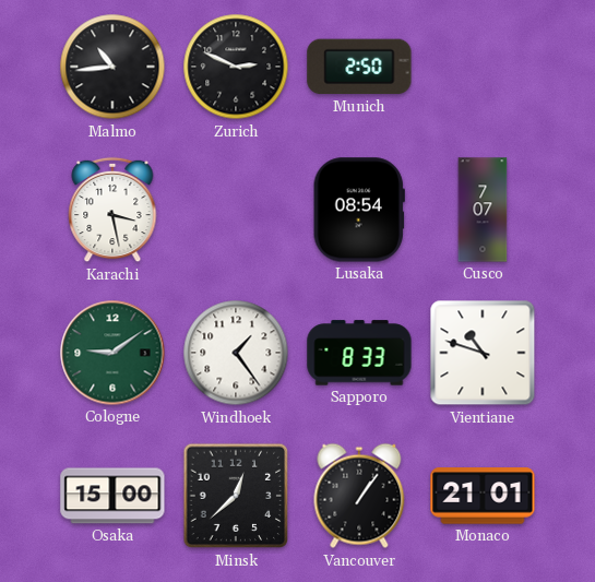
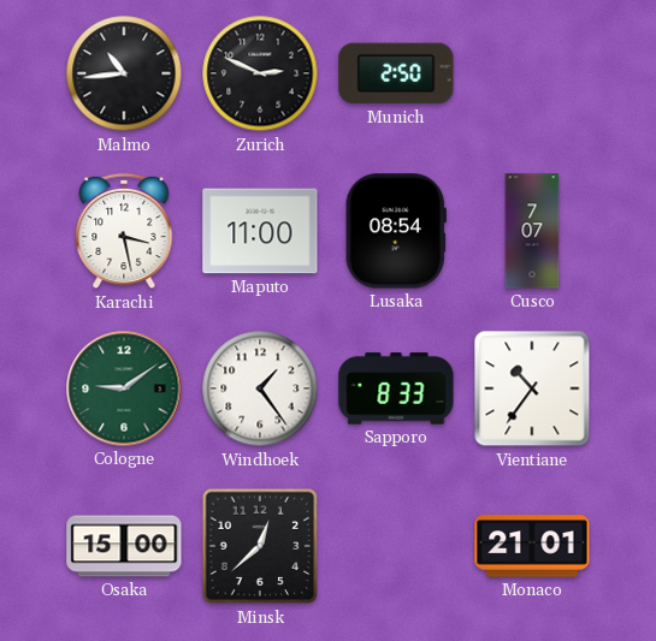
Maputo: none -> 11:00
Vientiane: 10:48 -> 10:36
Vancouver: 1:06 -> none
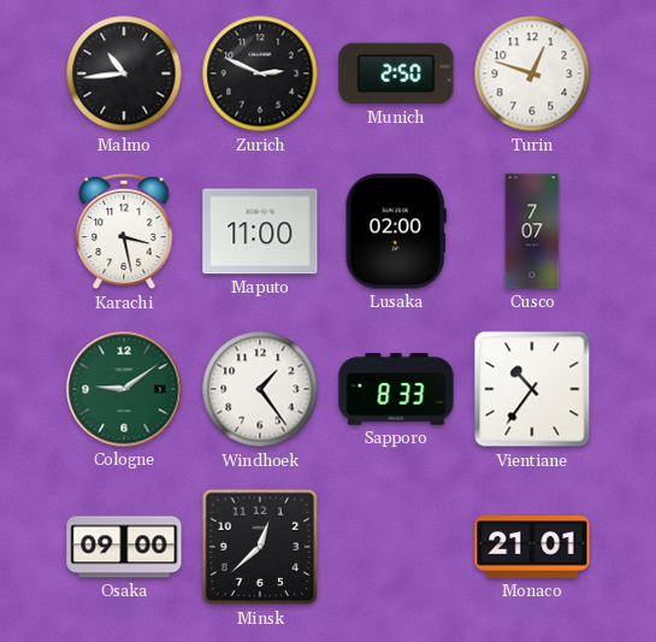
Turin: none -> 12:48
Lusaka: 08:54 -> 02:00
Osaka: 15:00 -> 09:00
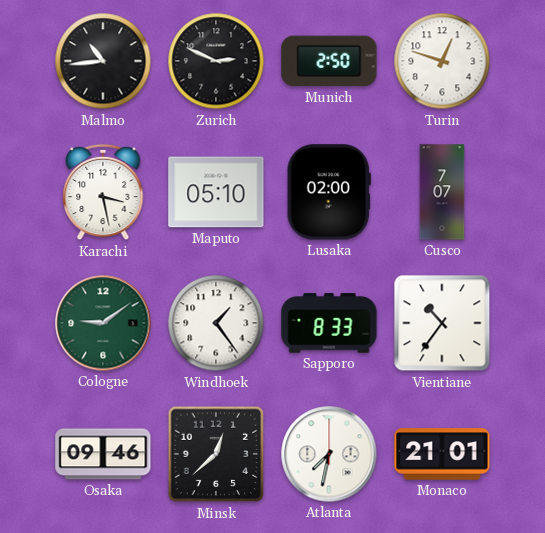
Maputo: 11:00 -> 05:10
Osaka: 09:00 -> 09:46
Atlanta: none -> 7:32
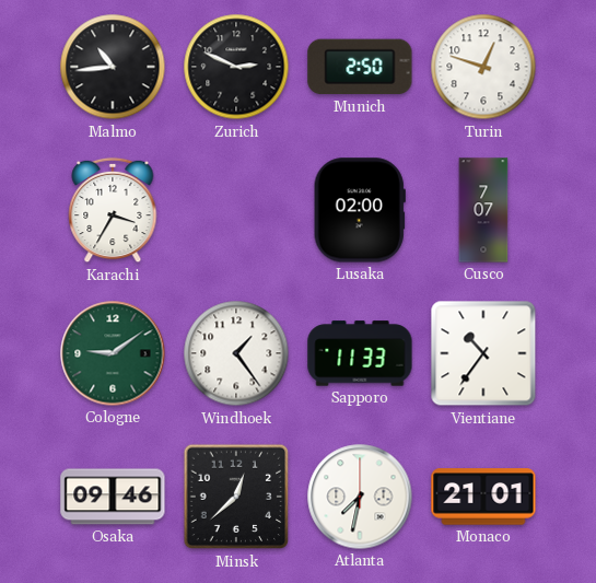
Karachi: 3:28 -> 3:35
Maputo: 05:10 -> none
Sapporo: 8:33 -> 11:33
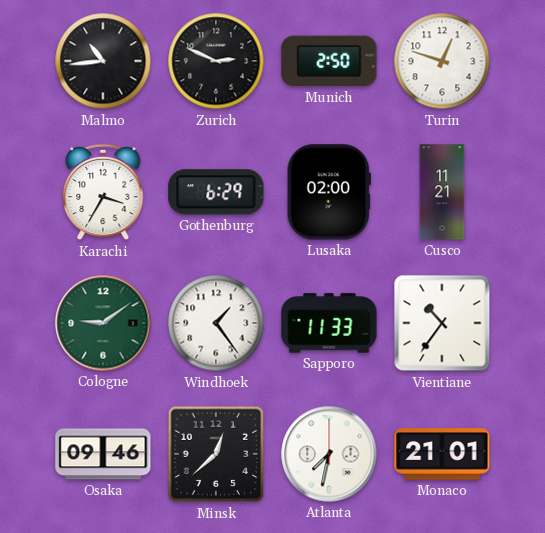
Gothenburg: none -> 6:29
Cusco: 7:07 -> 11:21
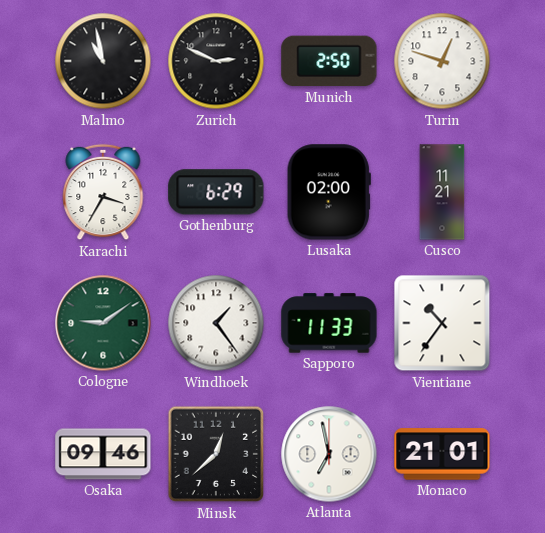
Malmo: 10:44 -> 10:58
Atlanta: 7:32 -> 6:58
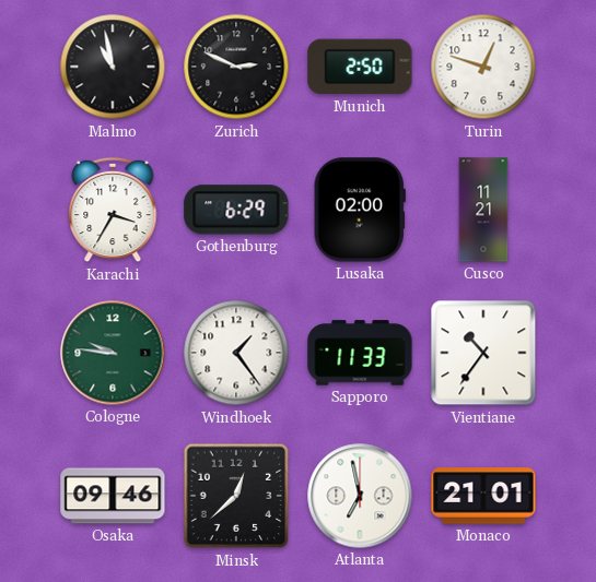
Cologne: 9:09 -> 9:46
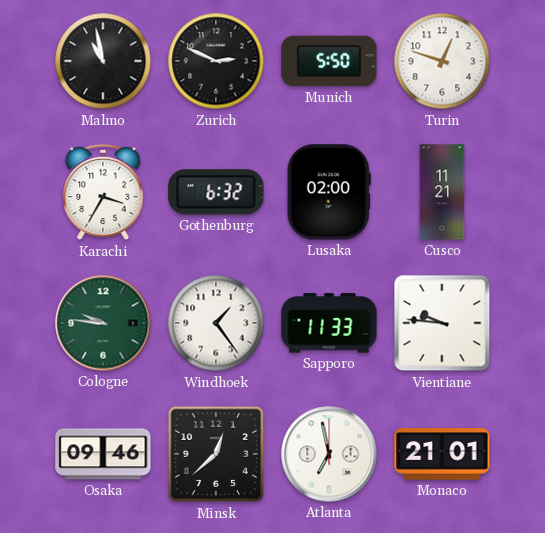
Munich: 2:50 -> 5:50
Gothenburg: 6:29 -> 6:32
Vientiane: 10:36 -> 9:46
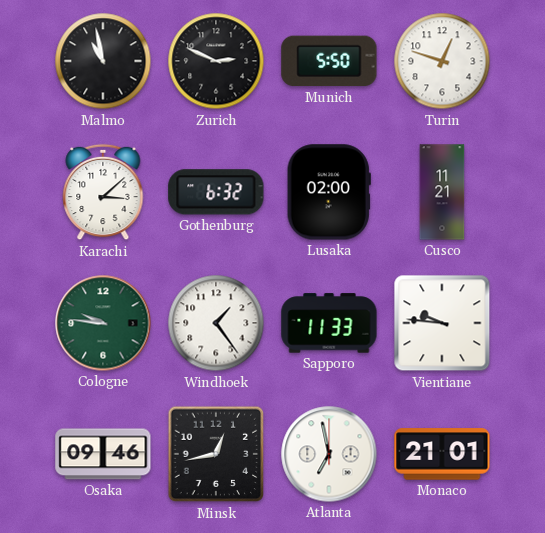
Karachi: 3:35 -> 3:08
Minsk: 12:38 -> 12:43
